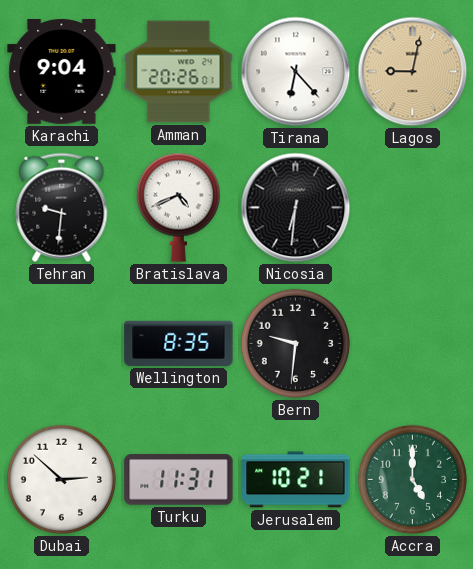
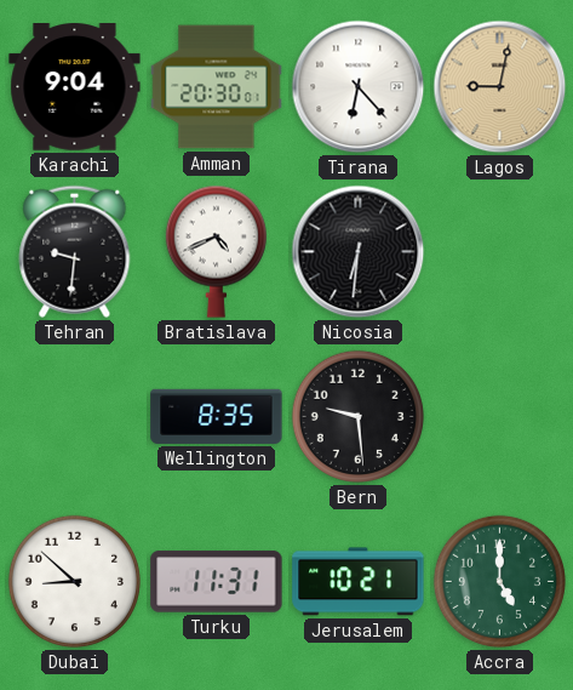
Amman: 20:26 -> 20:30
Bern: 9:31 -> 9:29
Dubai: 2:52 -> 8:52
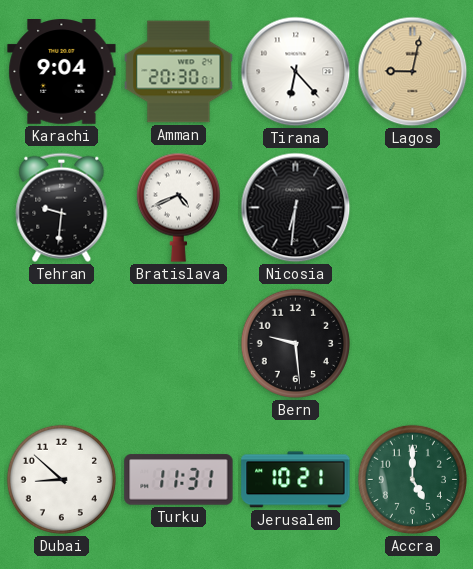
Wellington: 8:35 -> none
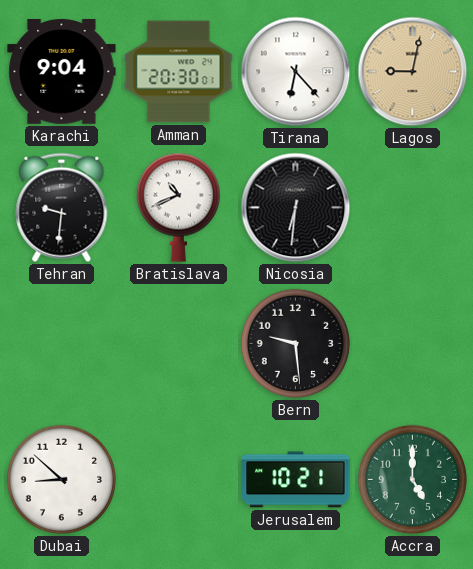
Bratislava: 4:41 -> 10:41
Turku: 11:31 -> none
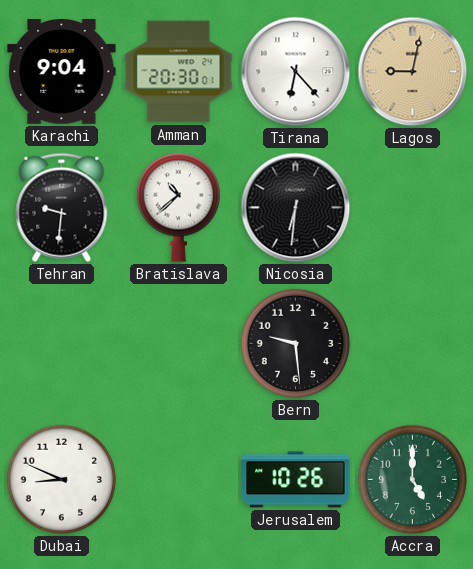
Bratislava: 10:41 -> 10:38
Dubai: 8:52 -> 8:49
Jerusalem: 10:21 -> 10:26
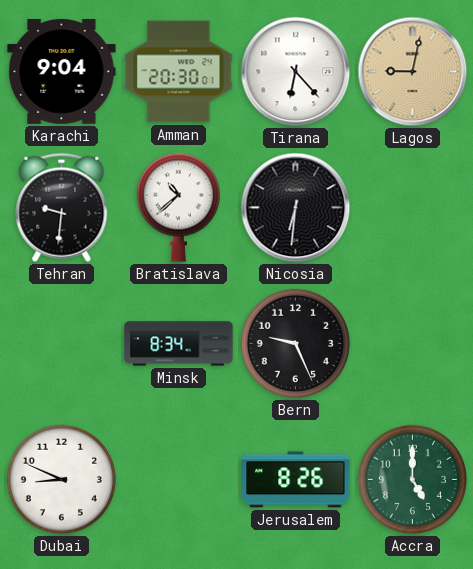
Minsk: none -> 8:34
Bern: 9:29 -> 9:26
Jerusalem: 10:26 -> 8:26
